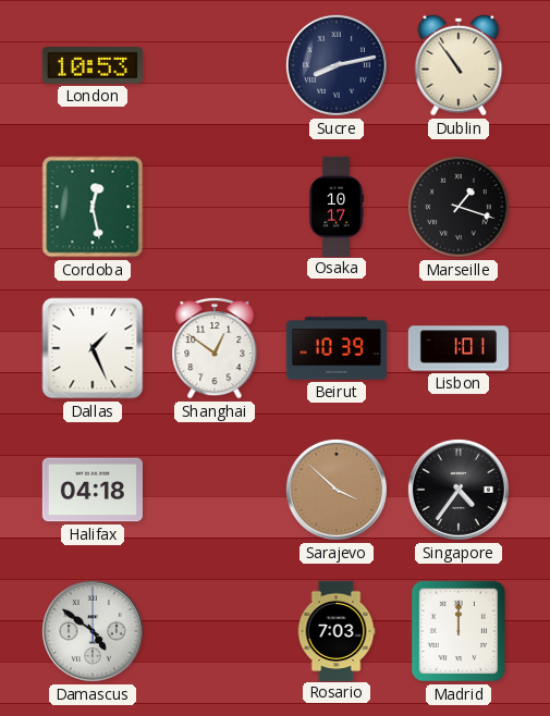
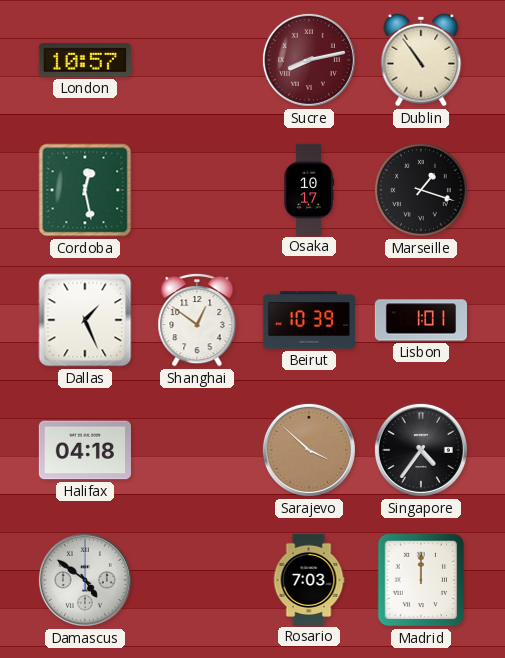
London: 10:53 -> 10:57
Sucre dial: navy -> burgundy
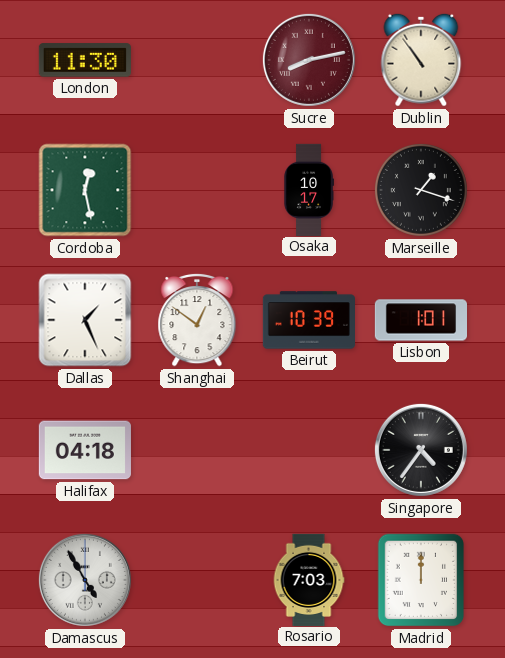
London: 10:57 -> 11:30
Sarajevo: 3:52 -> none
Damascus: 4:51 -> 4:55
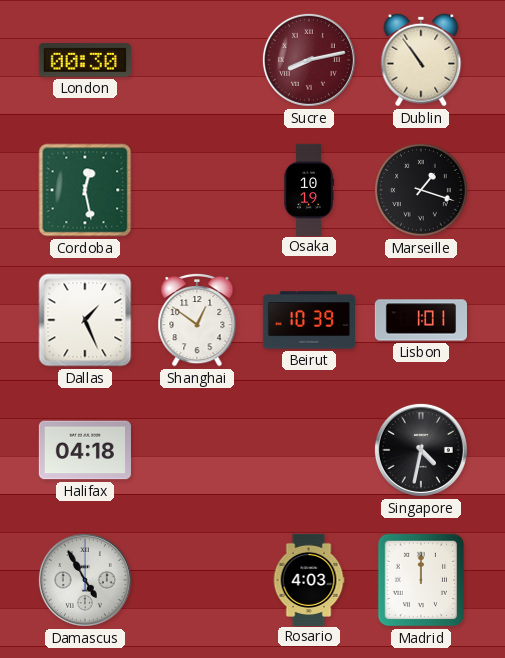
London: 11:30 -> 00:30
Osaka: 10:17 -> 10:19
Singapore: 4:36 -> 4:32
Rosario: 7:03 -> 4:03
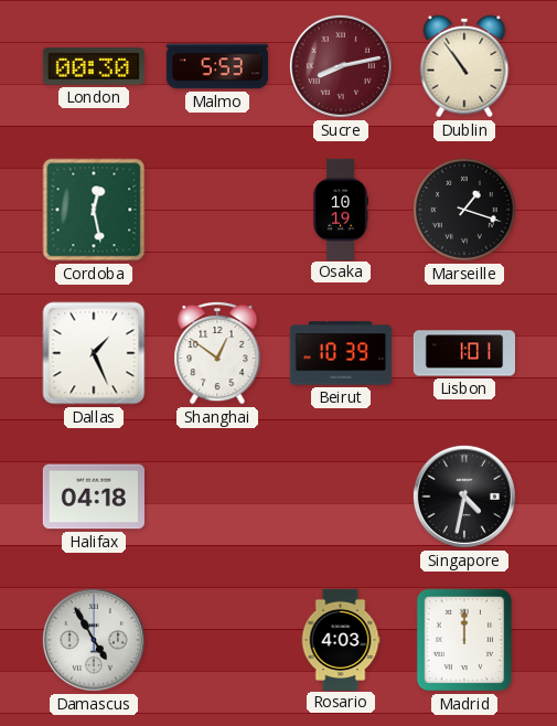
Malmo: none -> 5:53
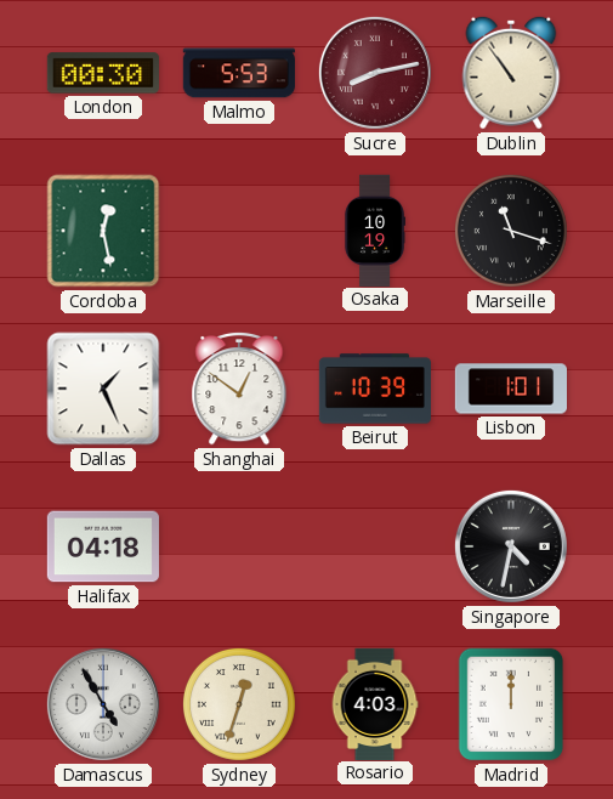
Marseille: 1:18 -> 11:18
Sydney: none -> 12:33
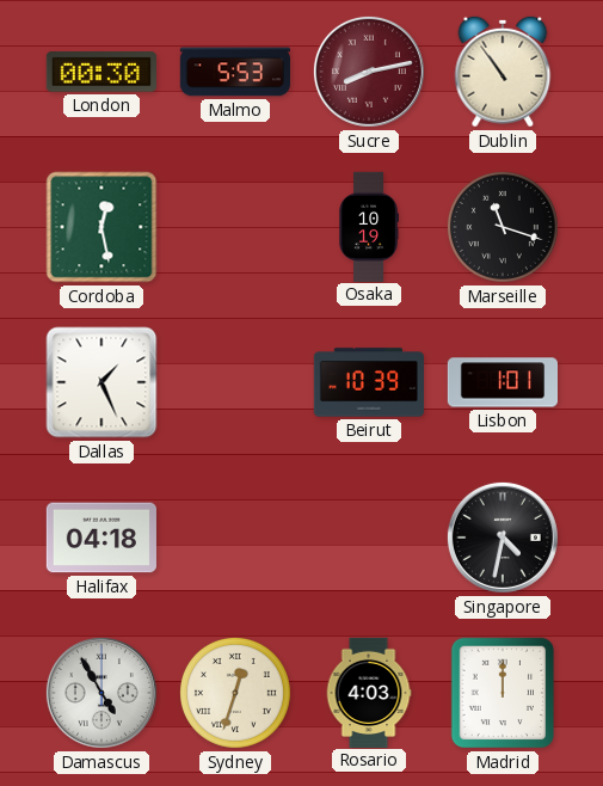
Shanghai: 12:51 -> none
